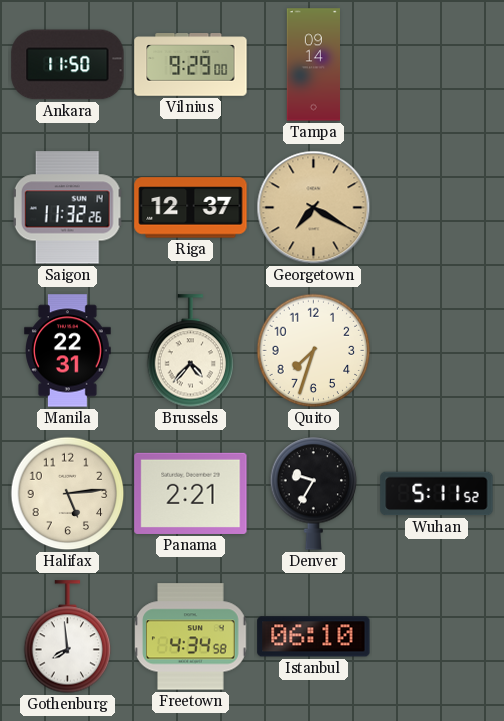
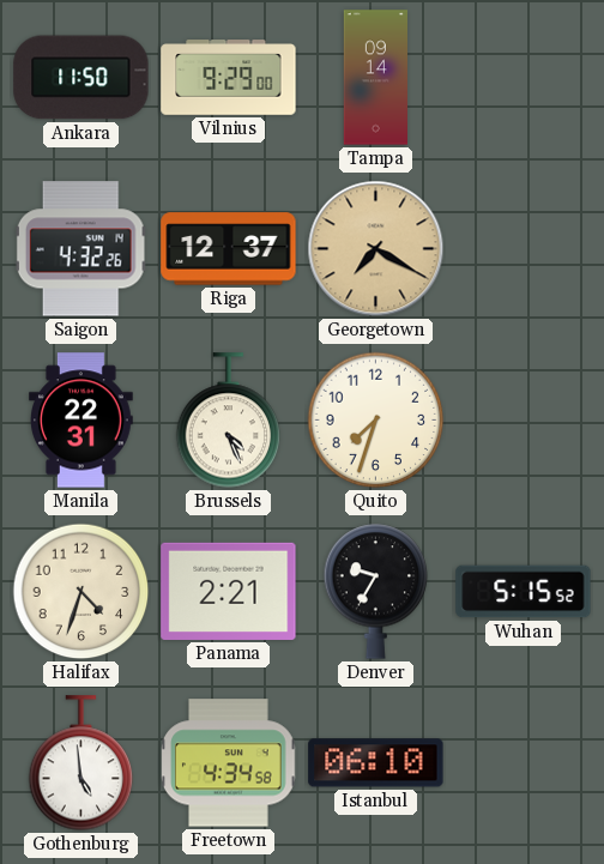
Saigon: 11:32 -> 4:32
Brussels: 4:37 -> 4:26
Halifax: 5:14 -> 4:33
Wuhan: 5:11 -> 5:15
Gothenburg: 7:59 -> 4:59
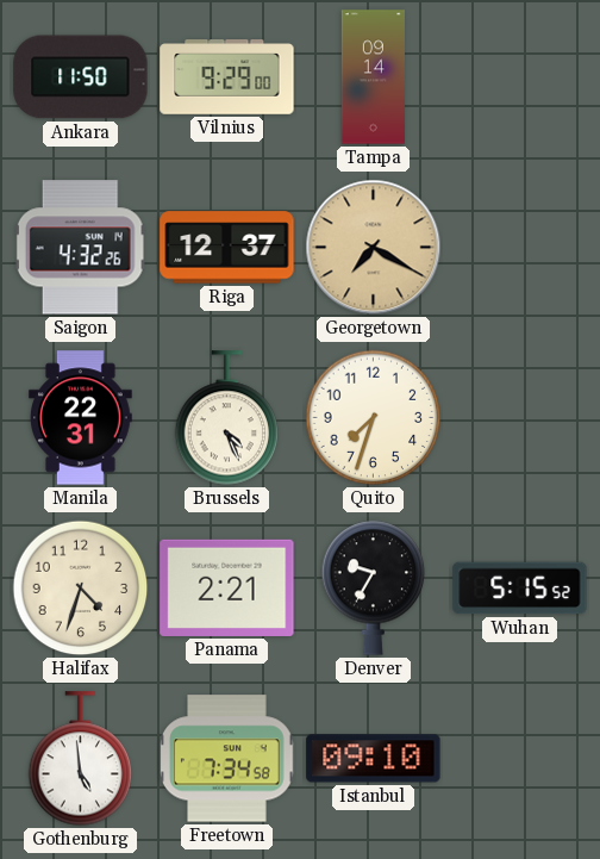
Freetown: 4:34 -> 7:34
Istanbul: 06:10 -> 09:10
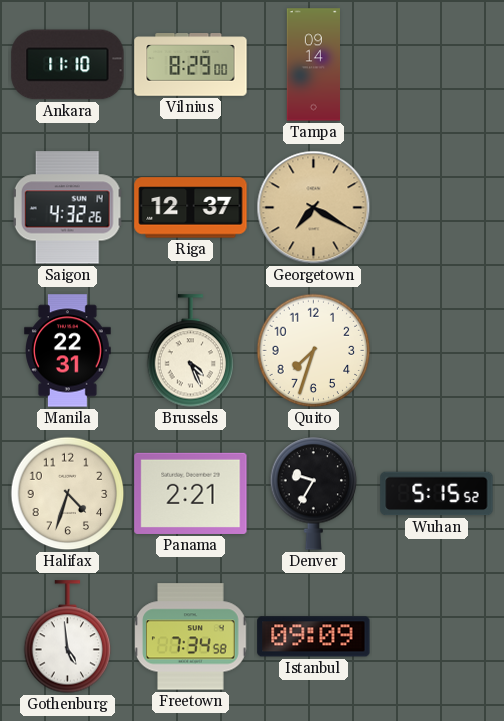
Ankara: 11:50 -> 11:10
Vilnius: 9:29 -> 8:29
Istanbul: 09:10 -> 09:09
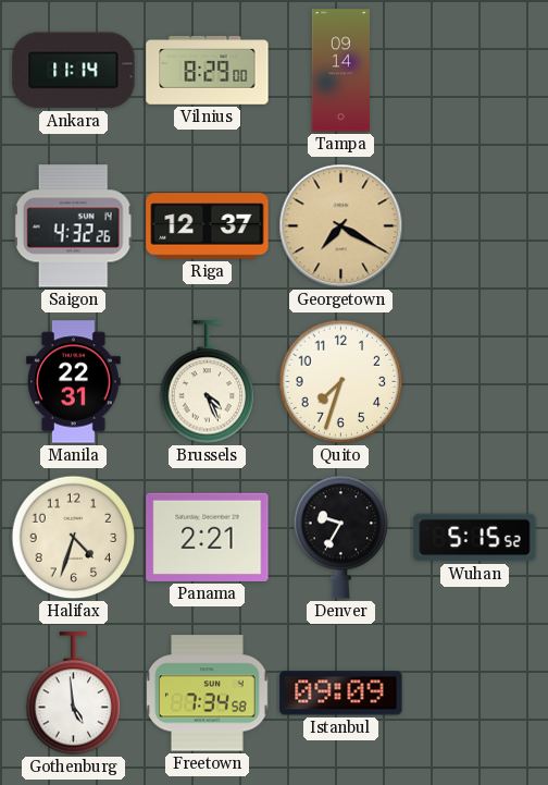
Ankara: 11:10 -> 11:14
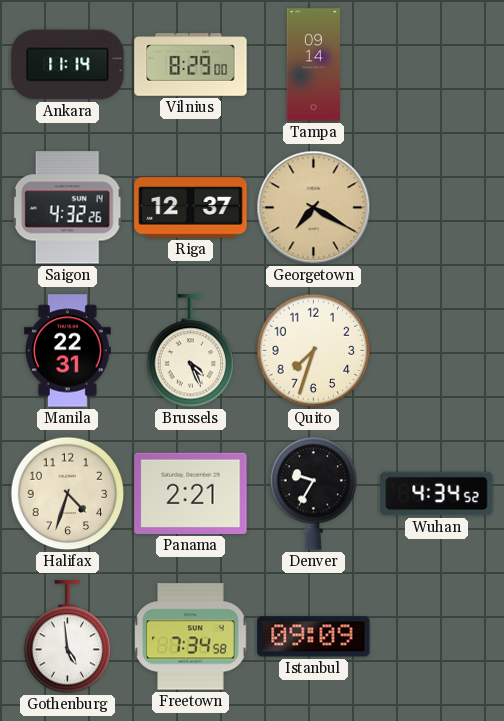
Wuhan: 5:15 -> 4:34
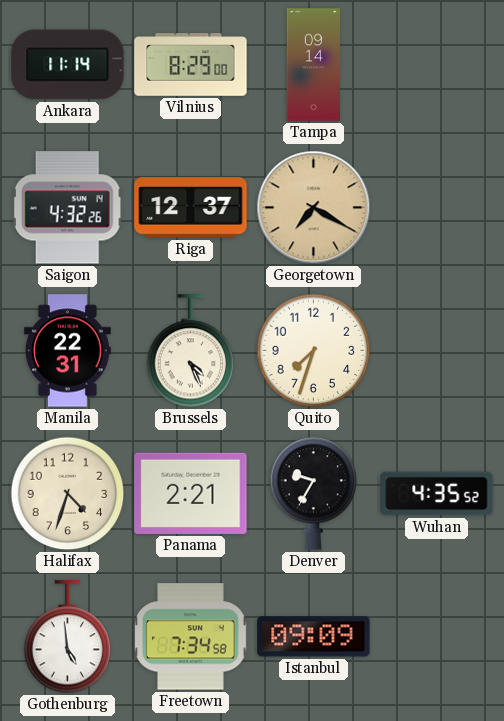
Wuhan: 4:34 -> 4:35
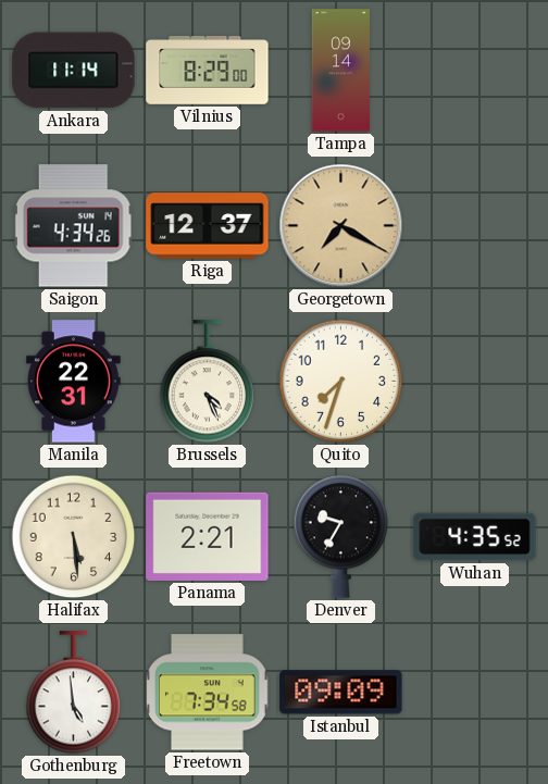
Saigon: 4:32 -> 4:34
Halifax: 4:33 -> 5:29
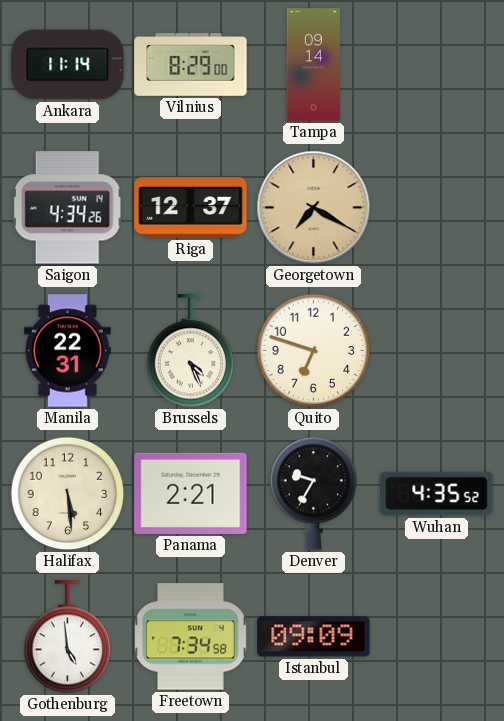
Quito: 7:33 -> 6:48
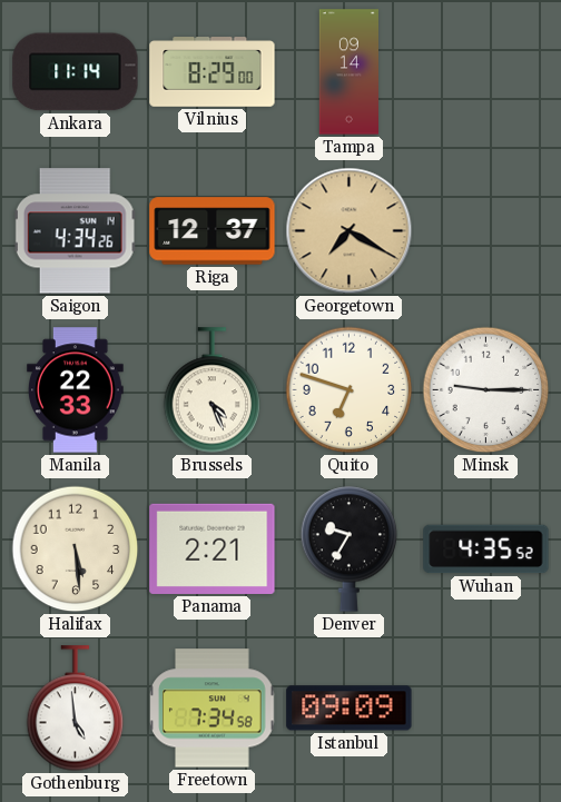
Manila: 22:31 -> 22:33
Minsk: none -> 9:15
